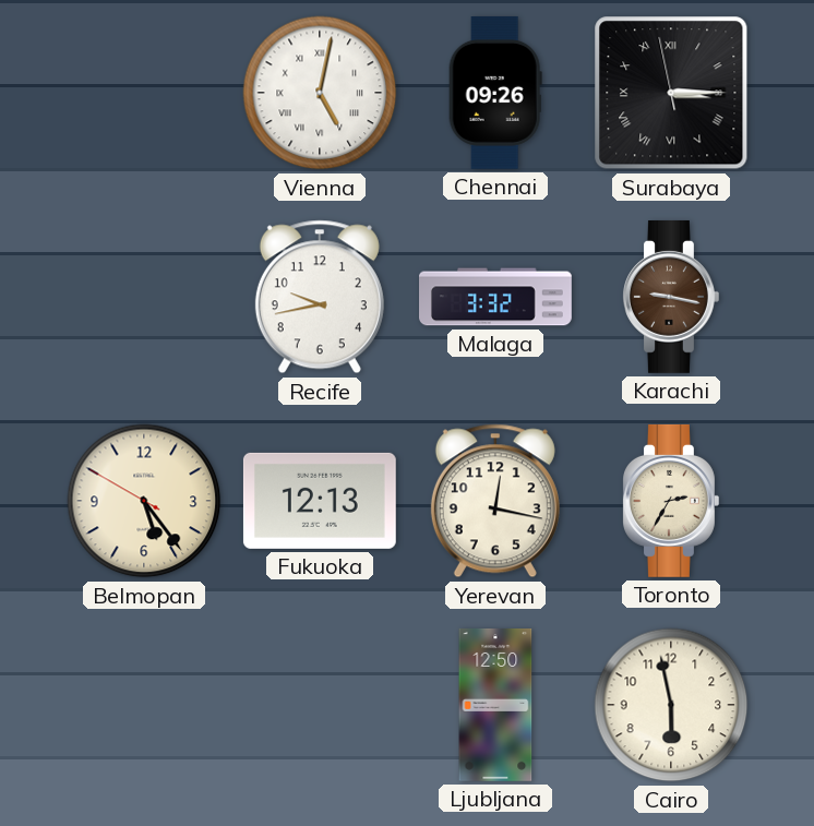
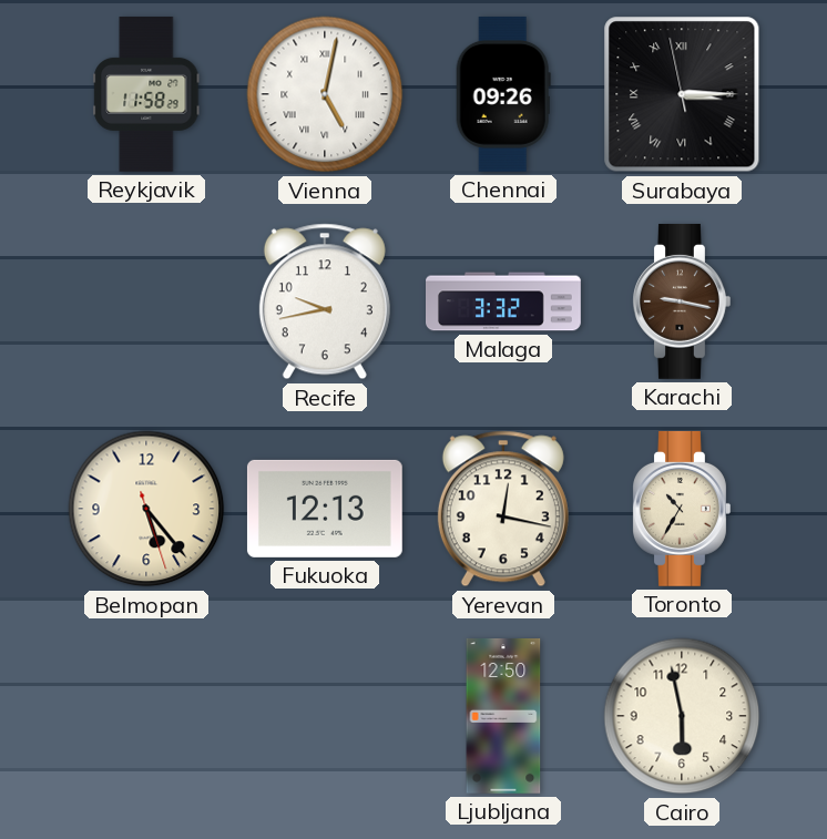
Reykjavik: none -> 11:58
Belmopan: 5:23:50 -> 5:23:27
Toronto: 2:35 -> 10:35
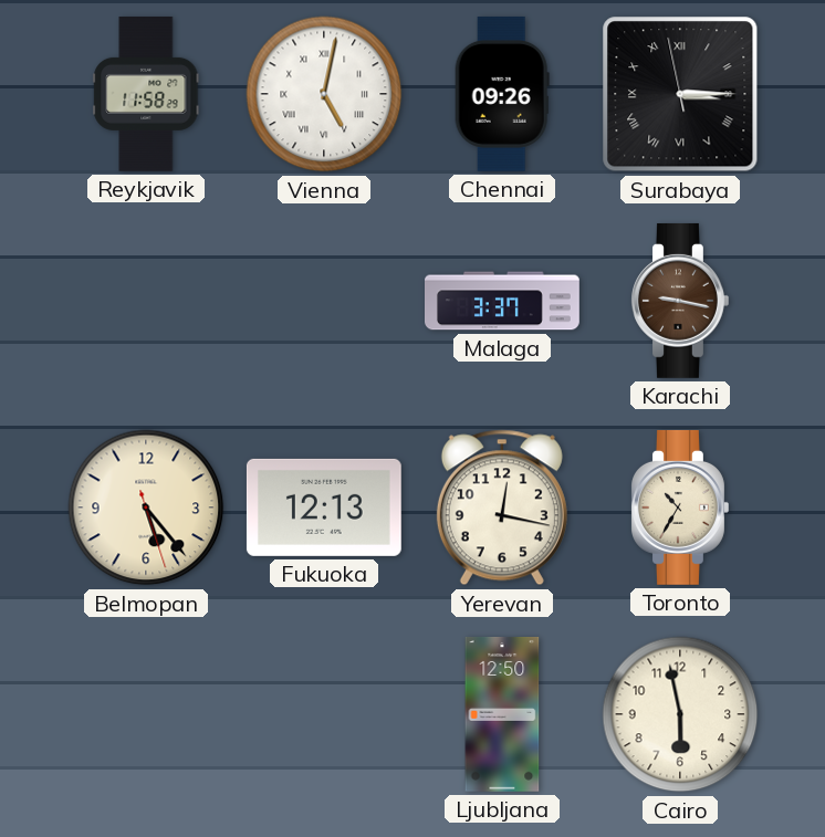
Recife: 9:43 -> none
Malaga: 3:32 -> 3:37
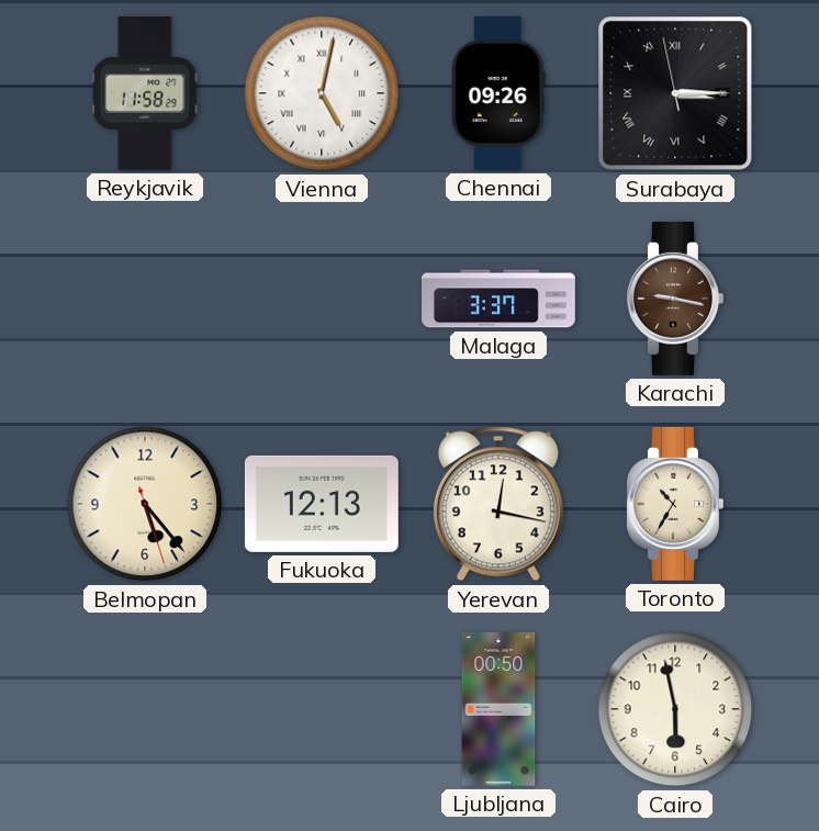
Ljubljana: 12:50 -> 00:50
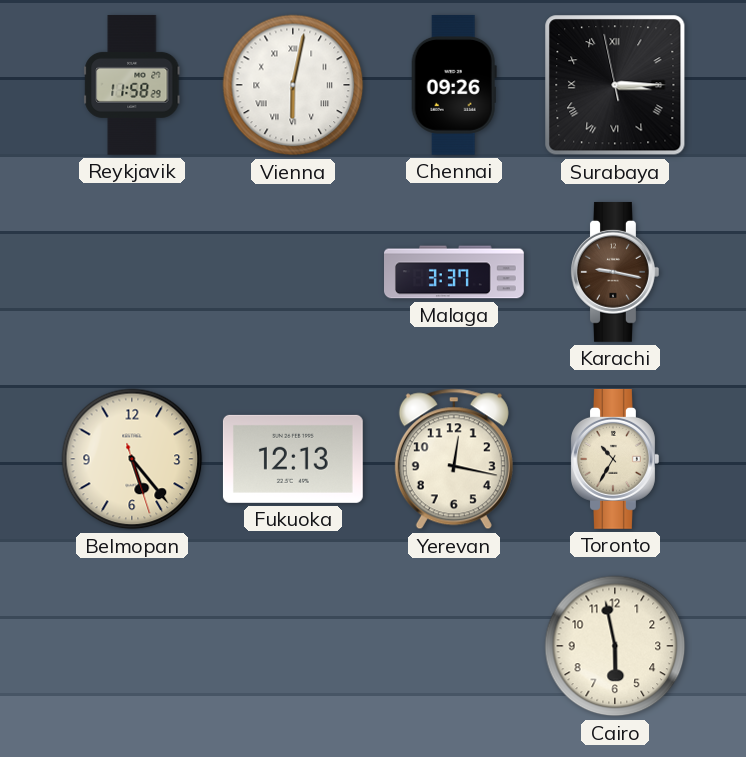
Vienna: 5:02 -> 6:02
Ljubljana: 00:50 -> none
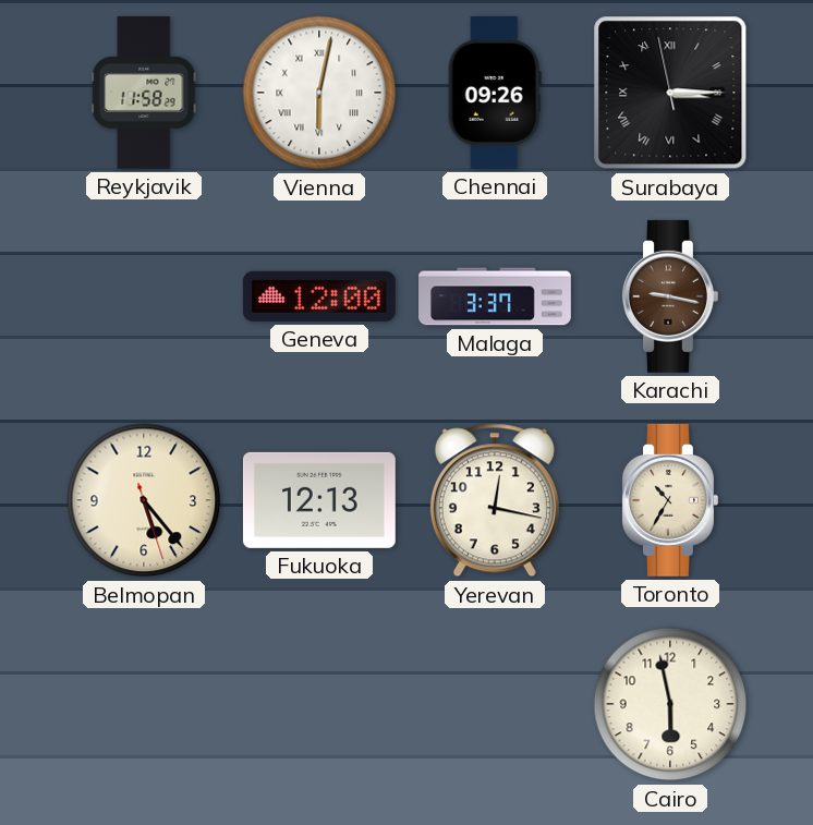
Geneva: none -> 12:00
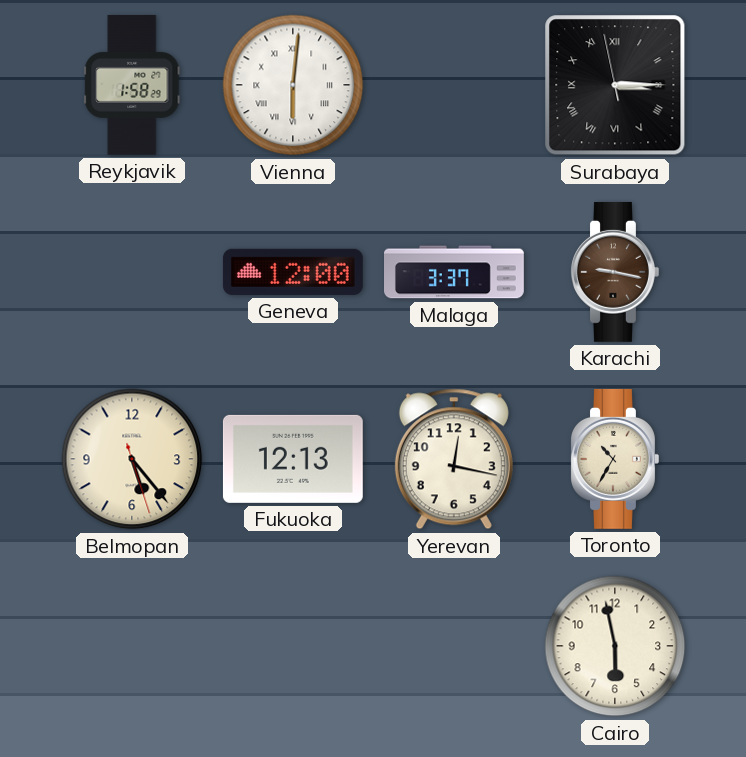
Reykjavik: 11:58 -> 1:58
Vienna: 6:02 -> 6:01
Chennai: 09:26 -> none
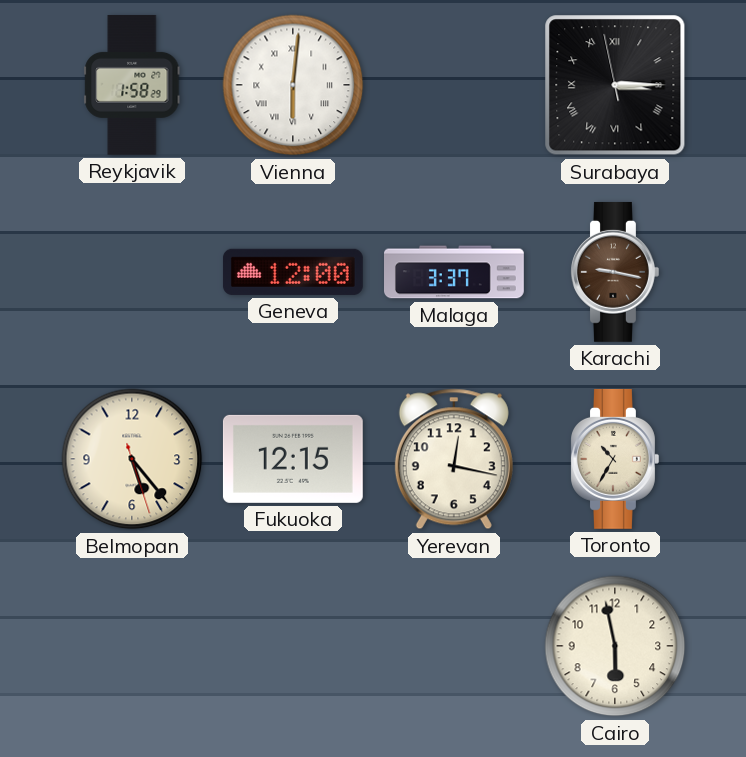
Fukuoka: 12:13 -> 12:15
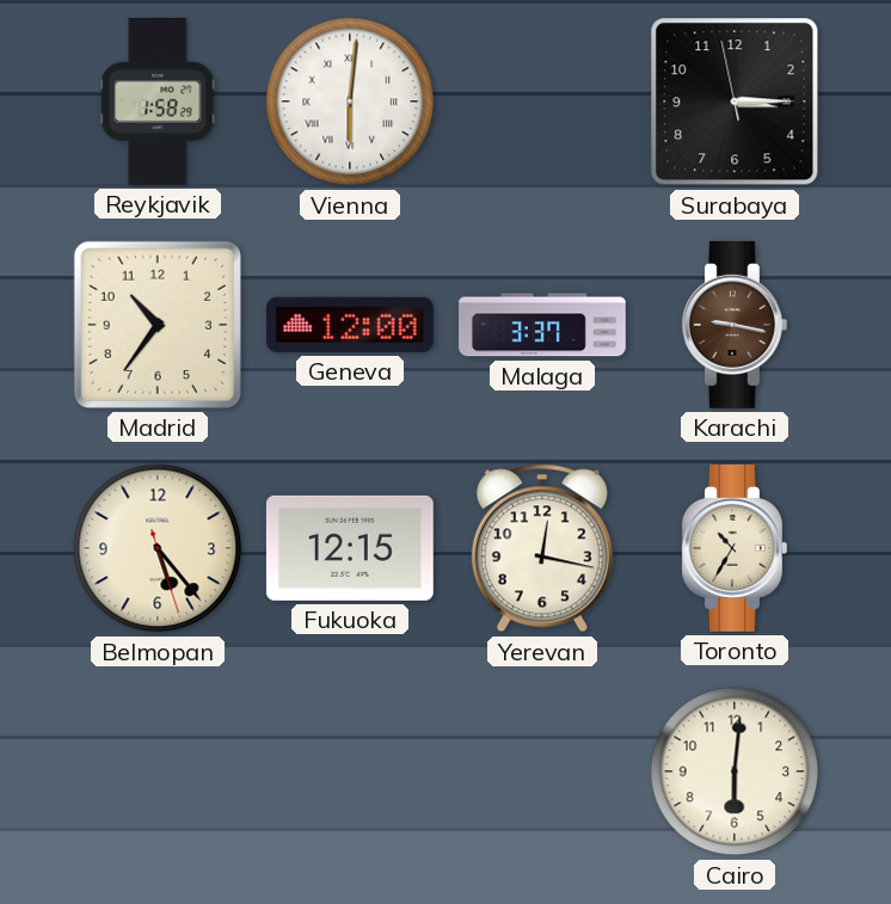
Surabaya numerals: Roman -> Arabic
Madrid: none -> 10:36
Cairo: 5:58 -> 6:01
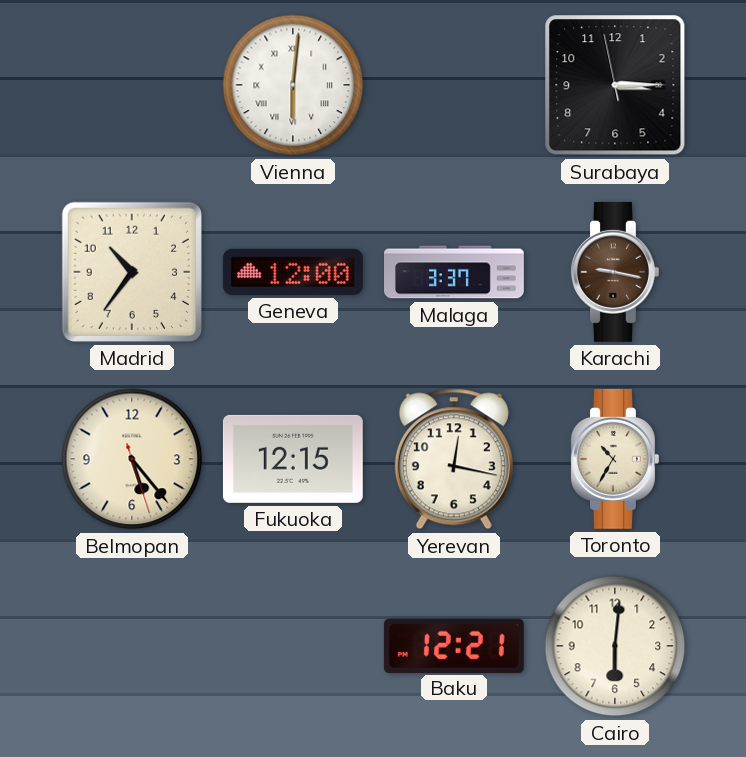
Reykjavik: 1:58 -> none
Baku: none -> 12:21
